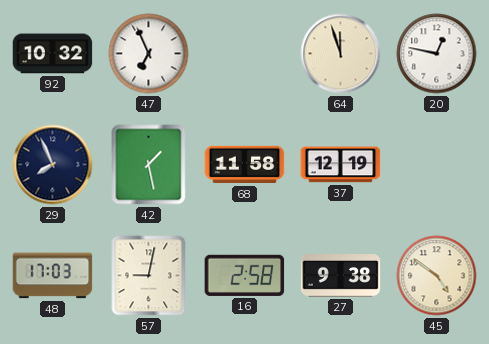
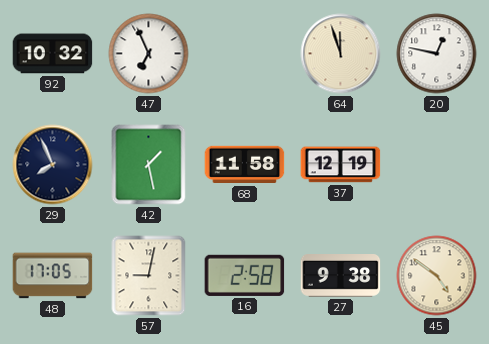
48: 17:03 -> 17:05
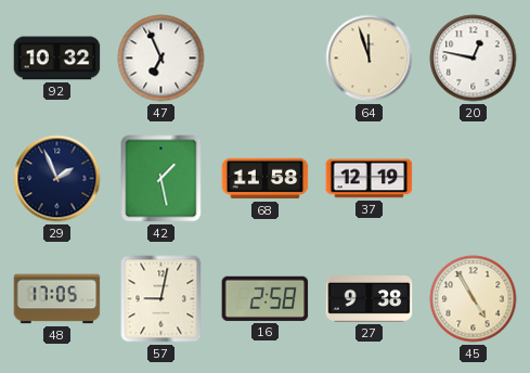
29: 7:56 -> 1:56
45: 4:51 -> 4:55
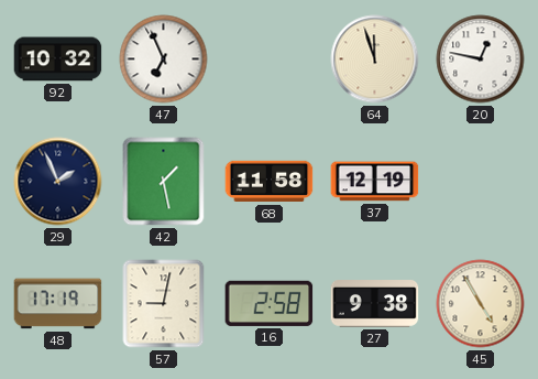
48: 17:05 -> 17:19
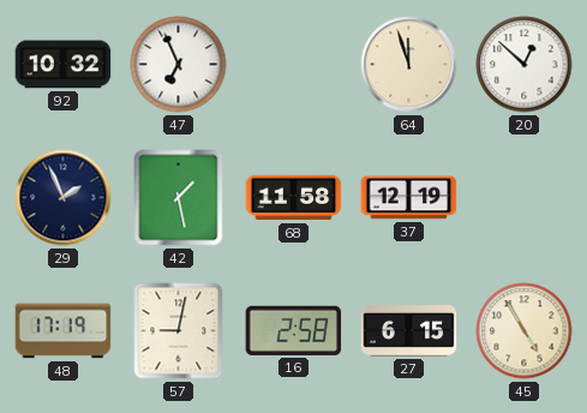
20: 12:47 -> 12:52
27: 9:38 -> 6:15
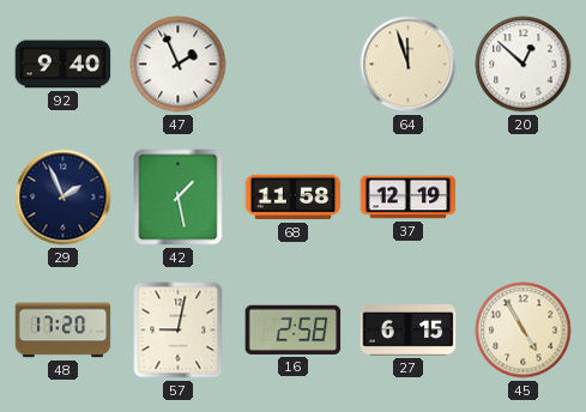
92: 10:32 -> 9:40
47: 6:56 -> 1:56
48: 17:19 -> 17:20
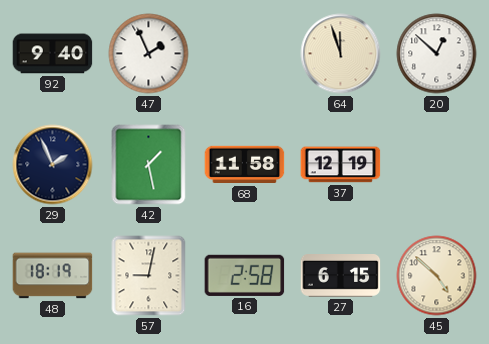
48: 17:20 -> 18:19
45: 4:55 -> 4:52
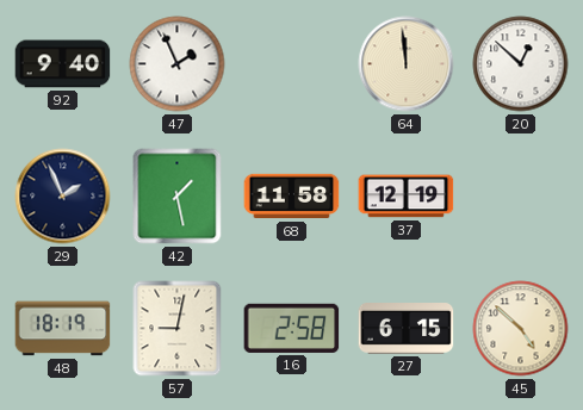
64: 11:57 -> 11:59
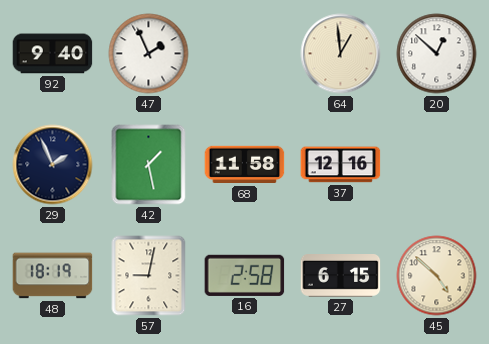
64: 11:59 -> 12:59
37: 12:19 -> 12:16
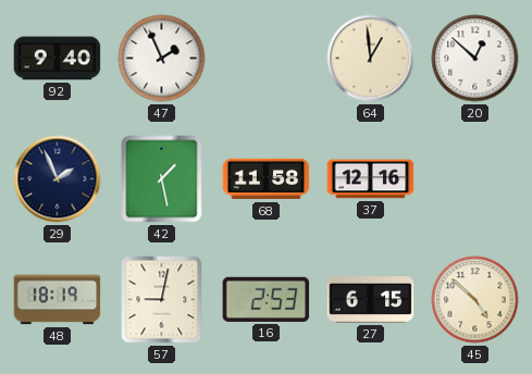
16: 2:58 -> 2:53
